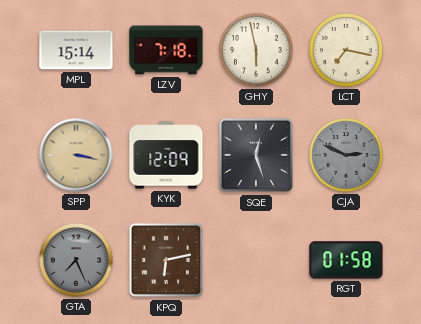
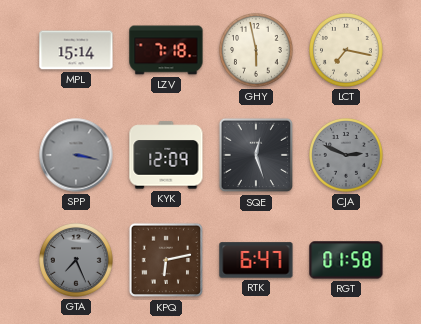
SPP dial: champagne -> grey
RTK: none -> 6:47
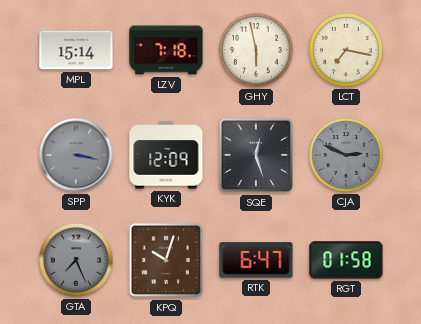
KPQ: 6:13 -> 10:03
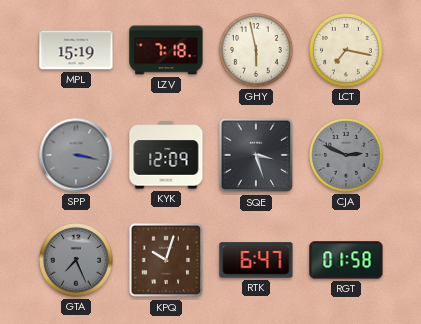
MPL: 15:14 -> 15:19
SQE: 12:27 -> 3:27
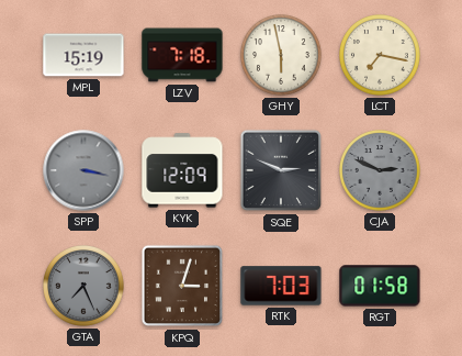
SQE: 3:27 -> 2:49
KPQ: 10:03 -> 3:03
RTK: 6:47 -> 7:03
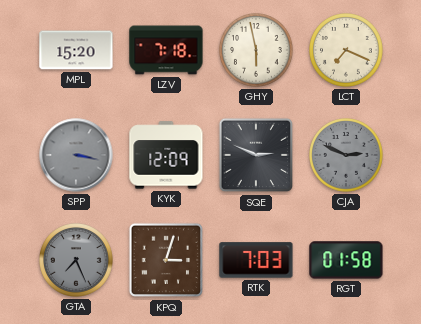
MPL: 15:19 -> 15:20
LCT: 7:17 -> 7:19
